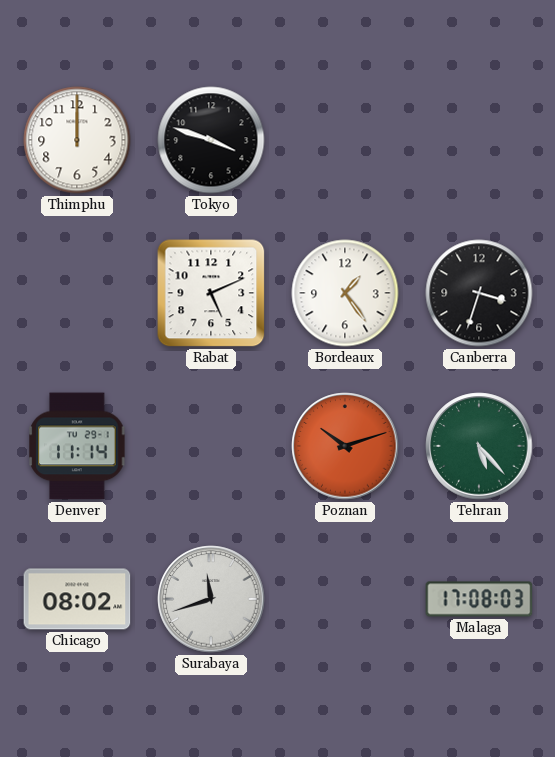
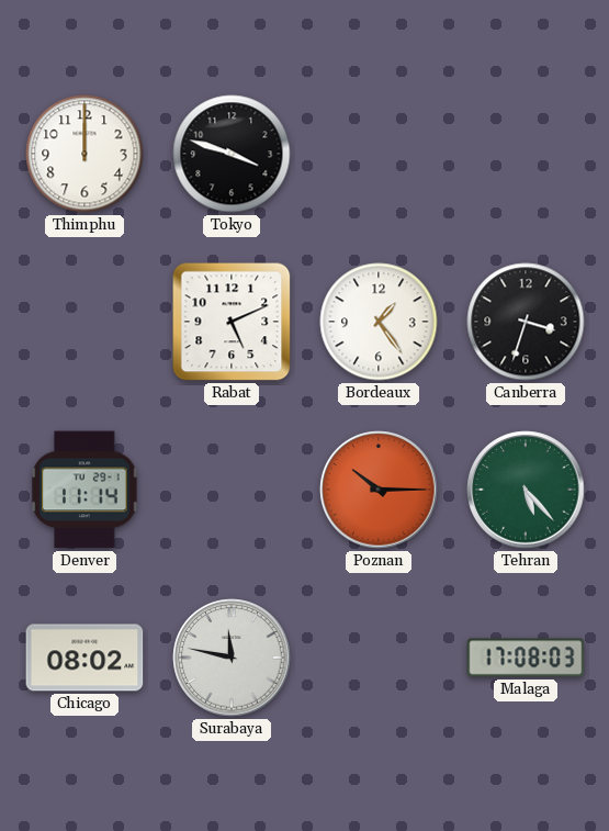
Poznan: 10:12 -> 10:15
Surabaya: 11:42 -> 11:47
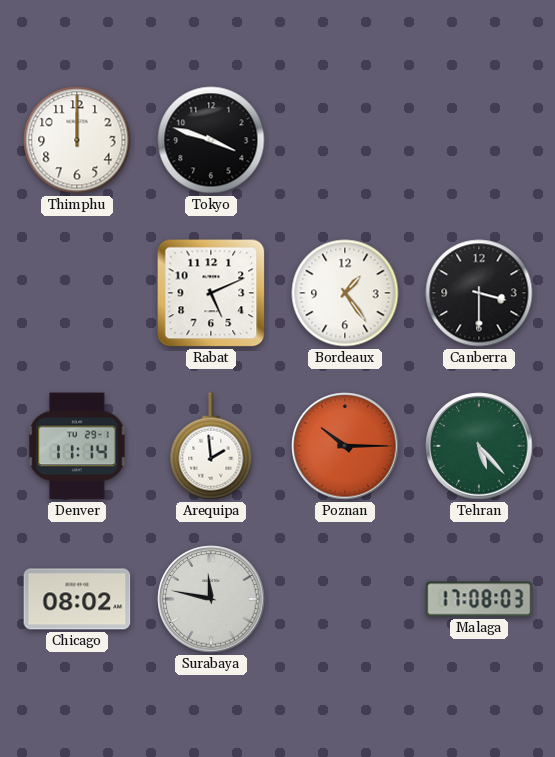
Canberra: 3:33 -> 3:30
Arequipa: none -> 1:59
